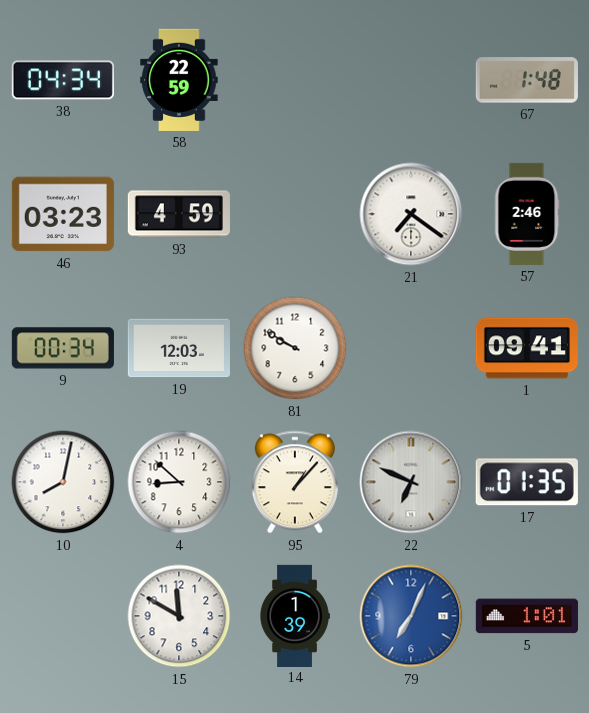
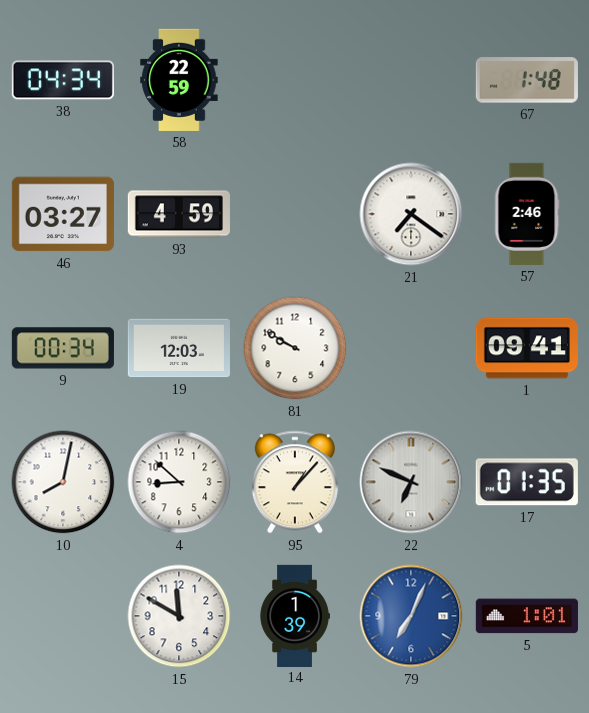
46: 03:23 -> 03:27
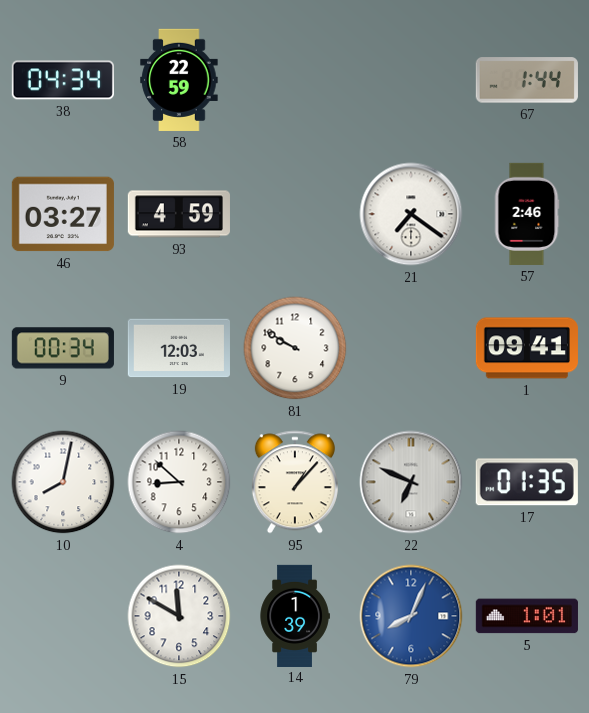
67: 1:48 -> 1:44
79: 7:04 -> 8:04
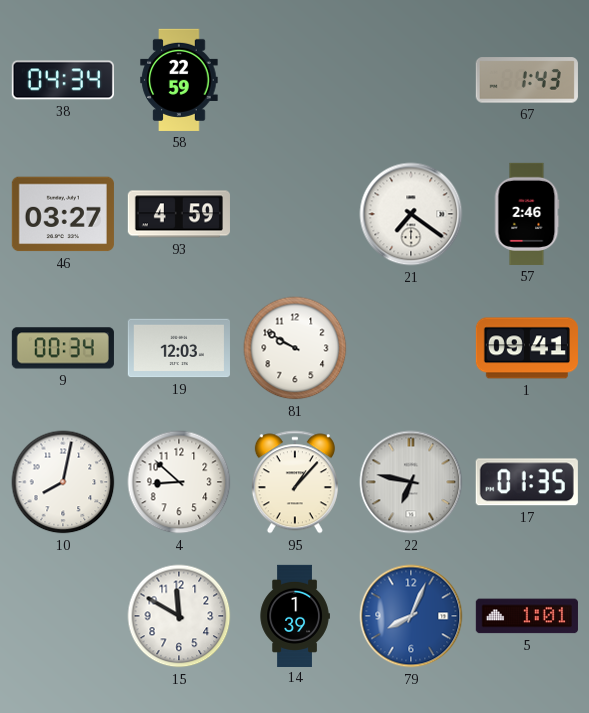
67: 1:44 -> 1:43
22: 6:49 -> 6:47
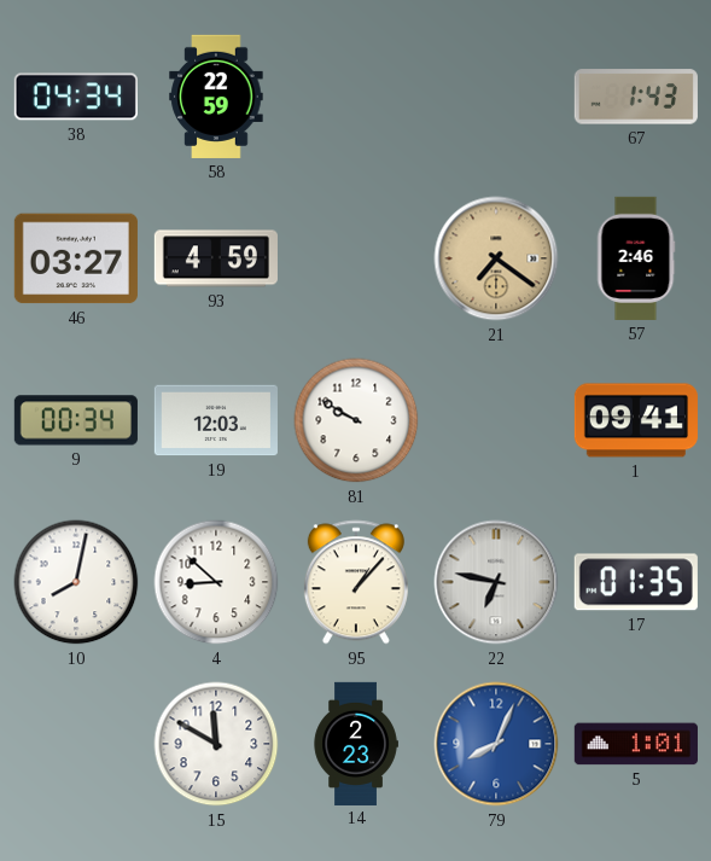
21 dial: white -> champagne
14: 1:39 -> 2:23
